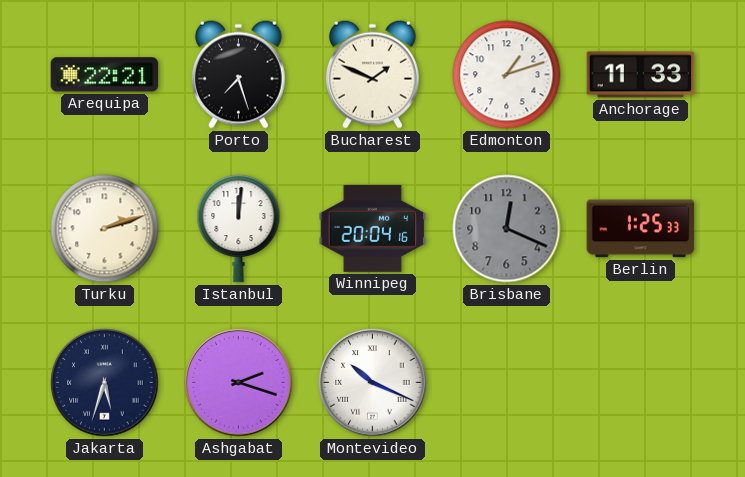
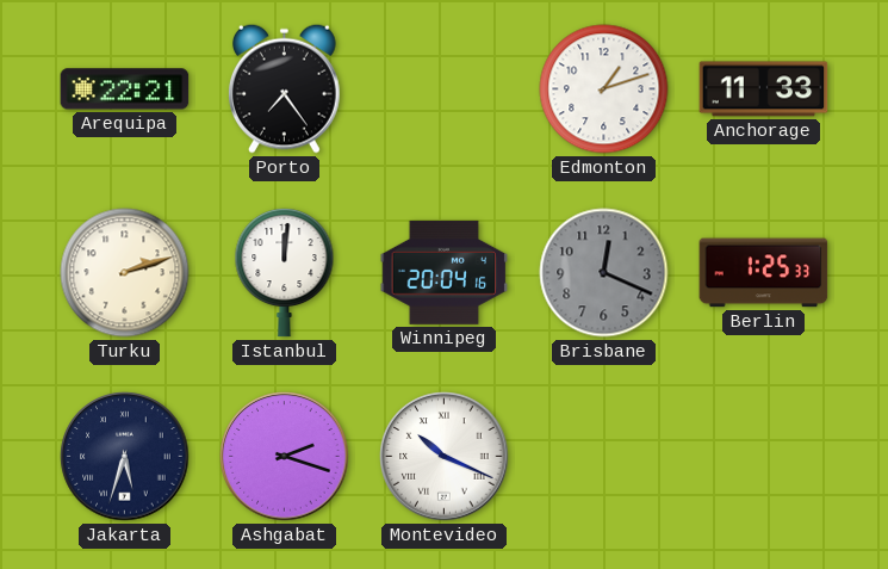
Porto: 7:27 -> 7:24
Bucharest: 1:49 -> none
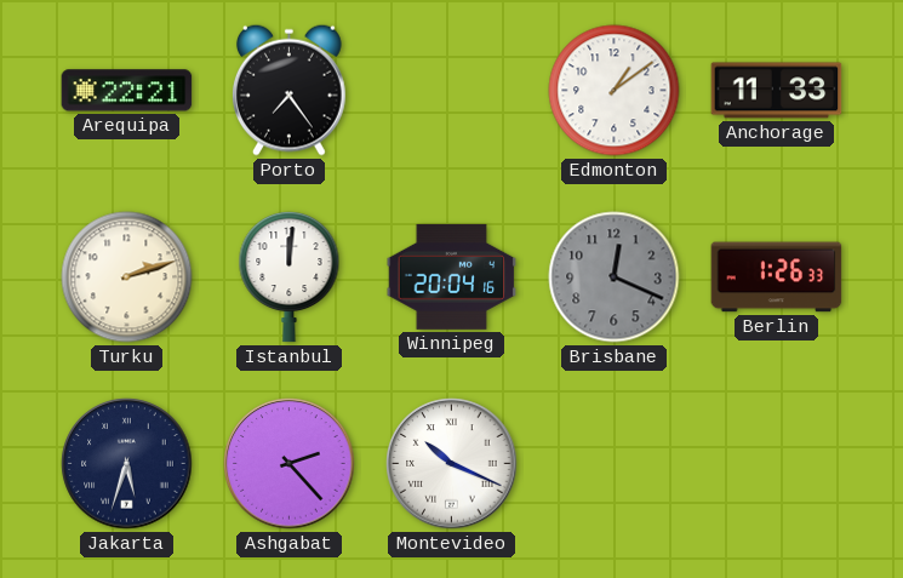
Edmonton: 1:12 -> 1:09
Berlin: 1:25 -> 1:26
Ashgabat: 2:18 -> 2:23
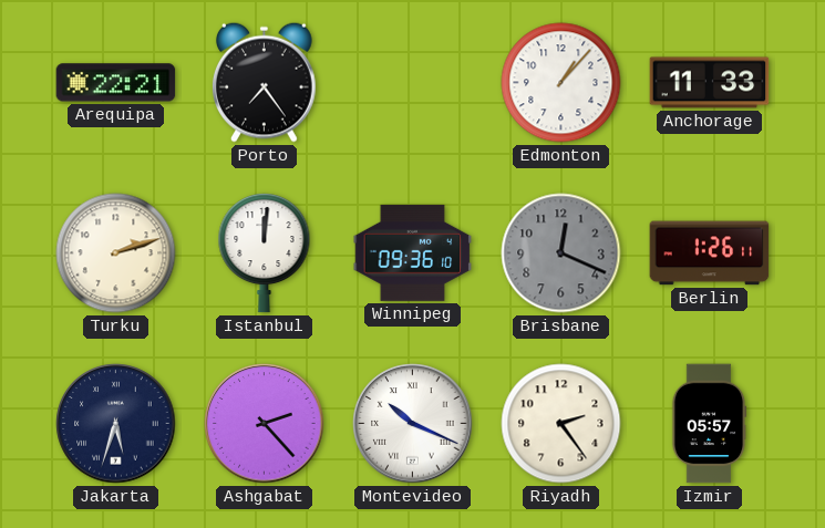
Edmonton: 1:09 -> 1:07
Winnipeg: 20:04 -> 09:36
Berlin: 1:26:33 -> 1:26:11
Riyadh: none -> 2:24
Izmir: none -> 05:57
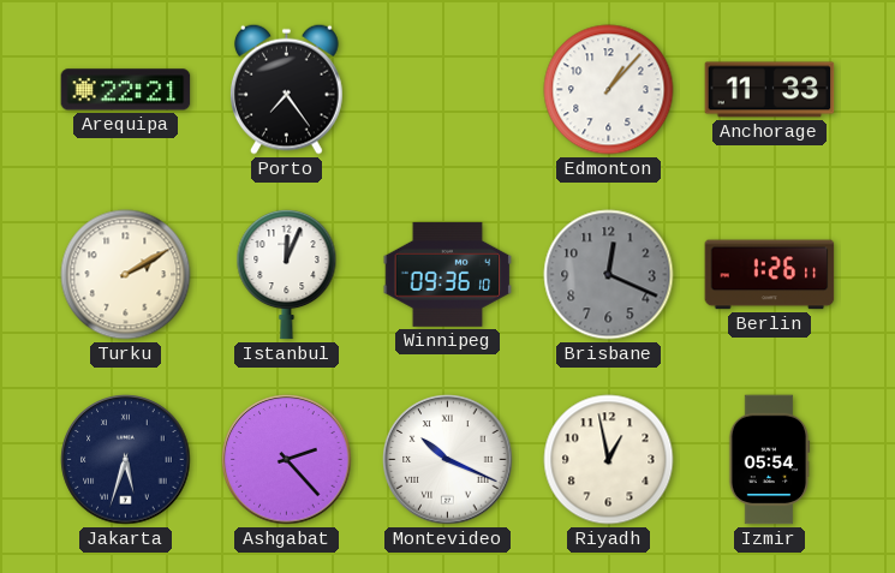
Turku: 2:12 -> 2:10
Istanbul: 12:01 -> 12:04
Riyadh: 2:24 -> 12:58
Izmir: 05:57 -> 05:54
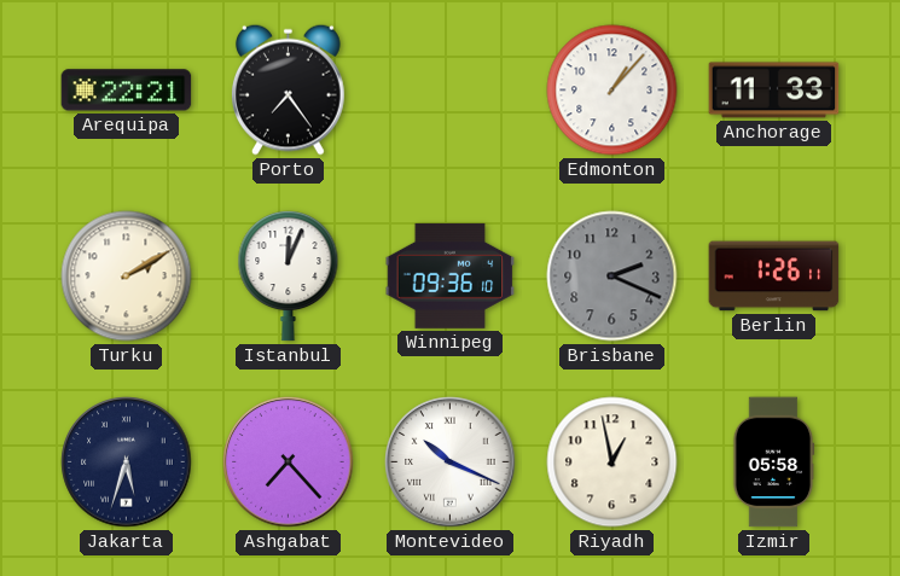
Brisbane: 12:19 -> 2:19
Ashgabat: 2:23 -> 7:23
Izmir: 05:54 -> 05:58
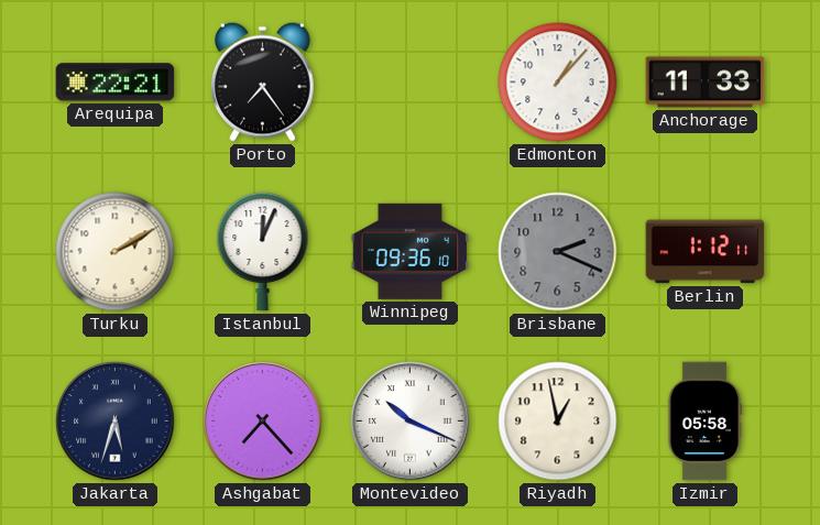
Berlin: 1:26 -> 1:12
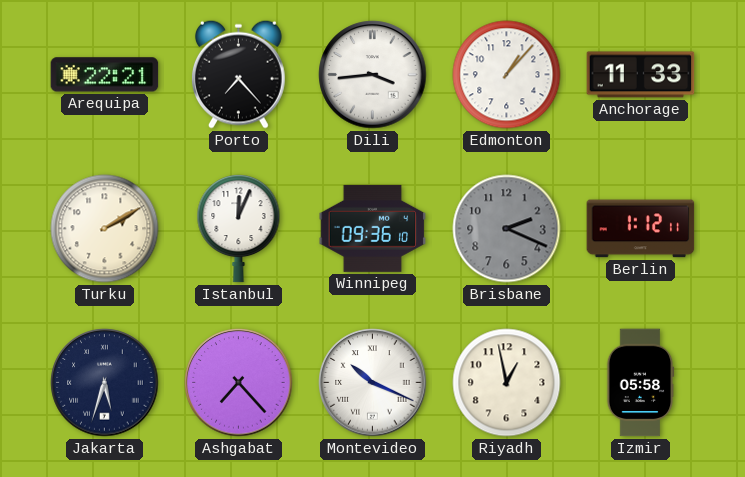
Porto: 7:24 -> 7:23
Dili: none -> 3:44
